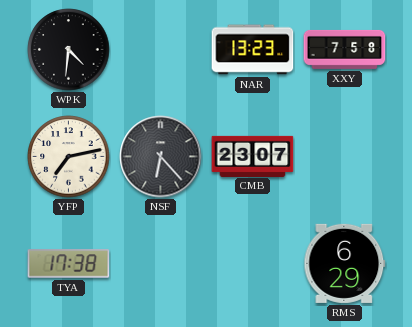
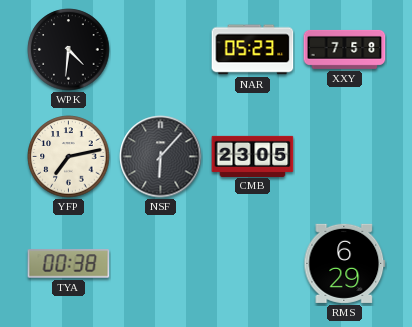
NAR: 13:23 -> 05:23
NSF: 6:23 -> 6:07
CMB: 23:07 -> 23:05
TYA: 17:38 -> 00:38
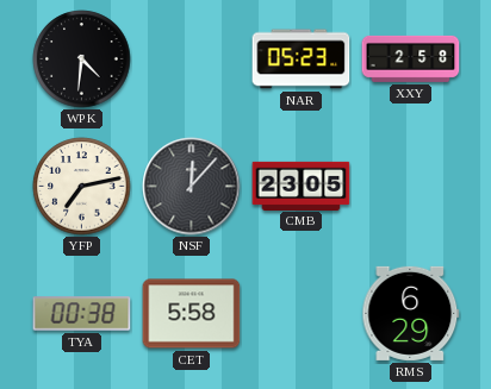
XXY: 7:58 -> 2:58
NSF: 6:07 -> 12:07
CET: none -> 5:58
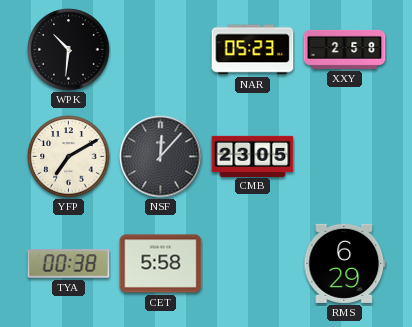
WPK: 4:31 -> 10:31
YFP: 7:13 -> 7:10
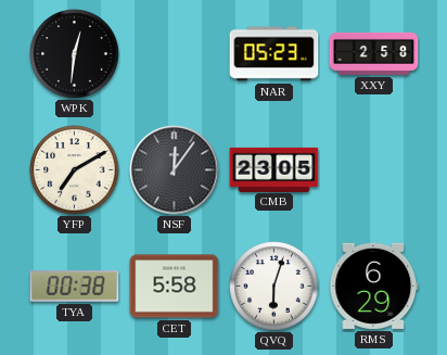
WPK: 10:31 -> 12:31
NSF: 12:07 -> 12:06
QVQ: none -> 6:03
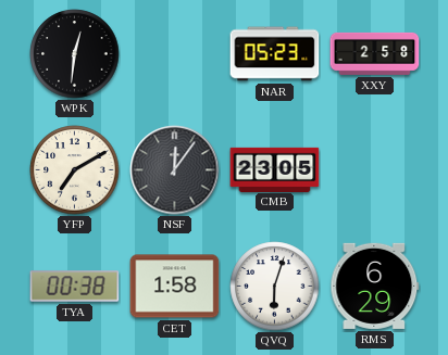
CET: 5:58 -> 1:58
